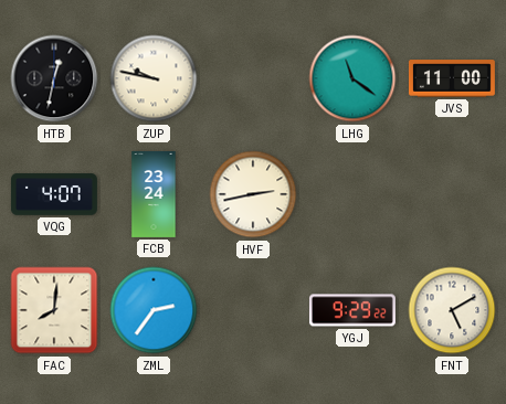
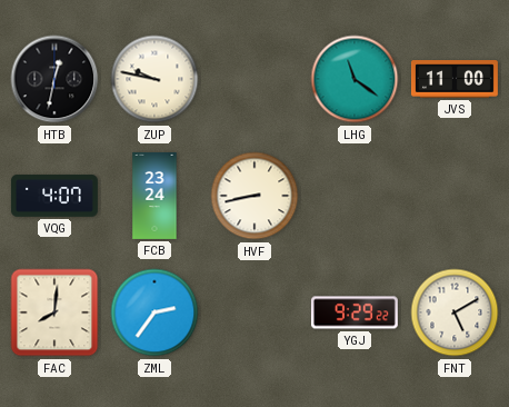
HVF: 2:43 -> 8:43
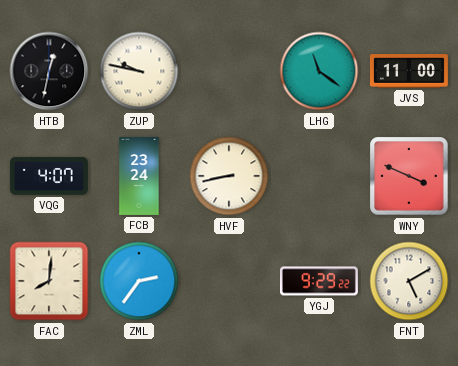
WNY: none -> 3:49
